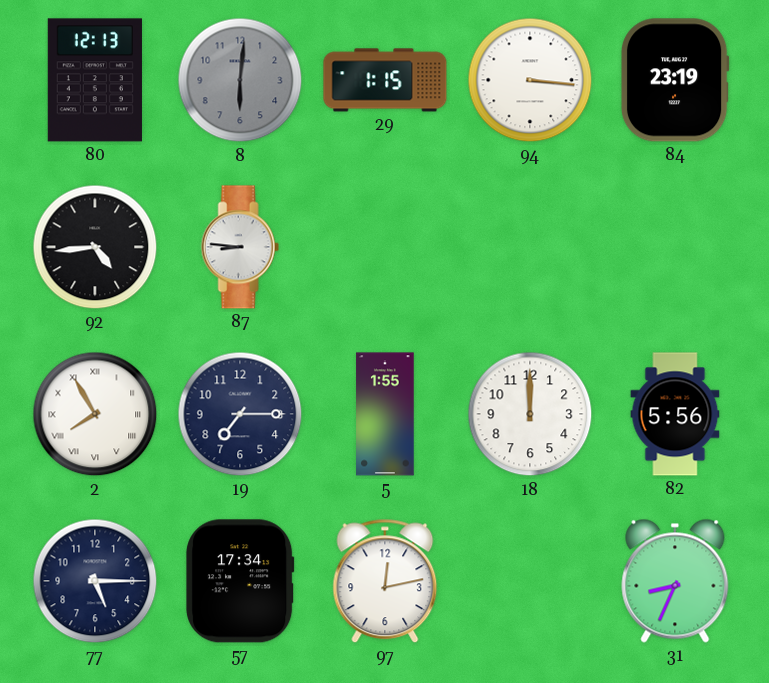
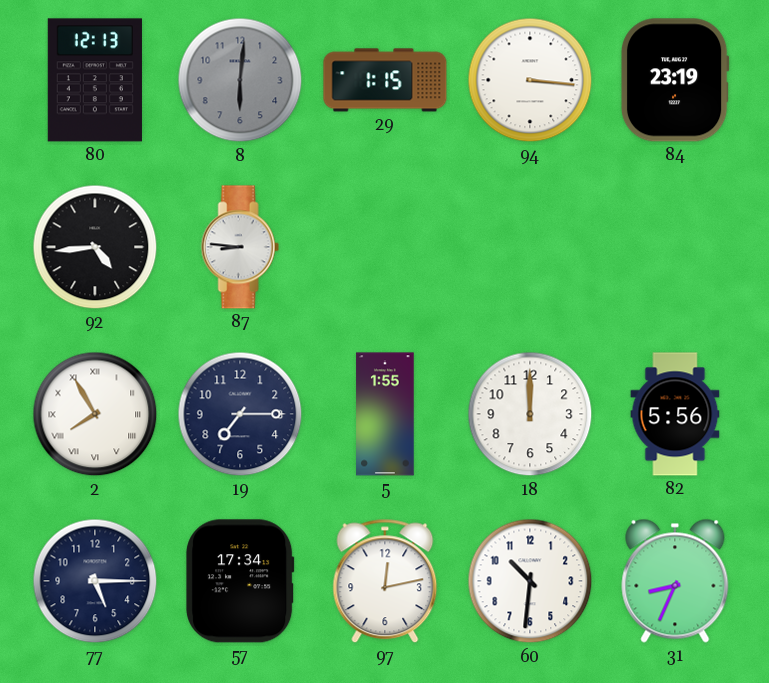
60: none -> 10:31
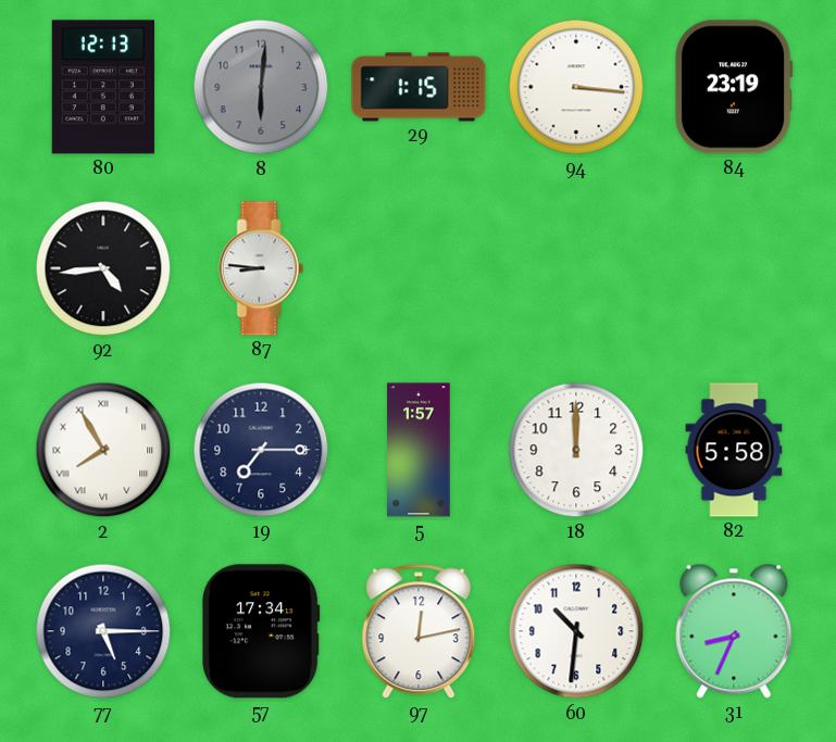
5: 1:55 -> 1:57
82: 5:56 -> 5:58
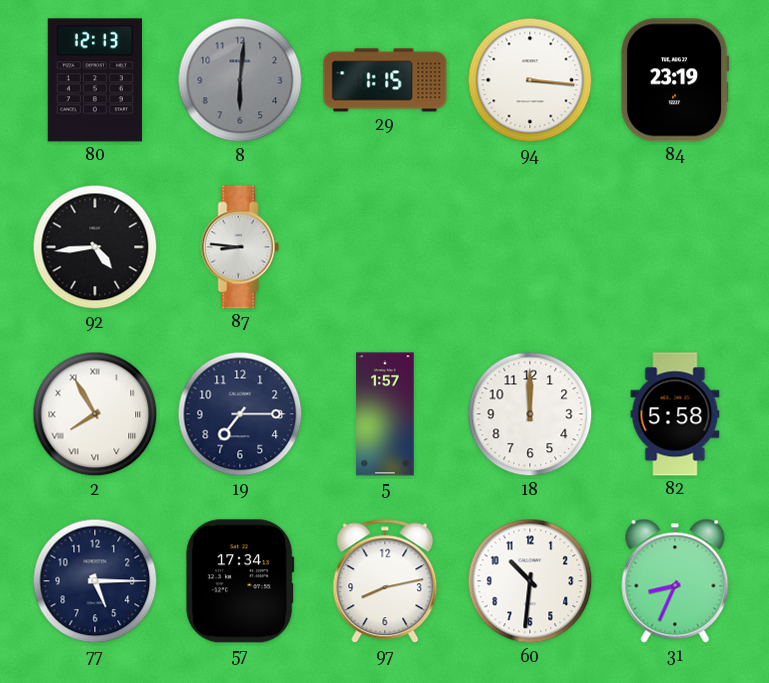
97: 12:13 -> 8:13
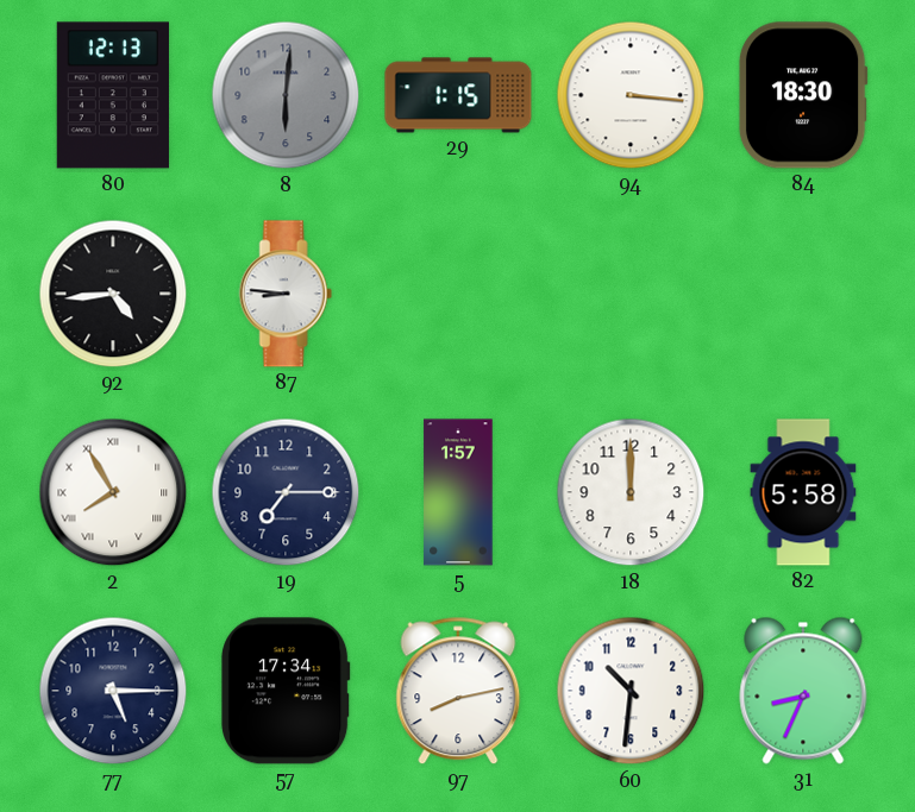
84: 23:19 -> 18:30
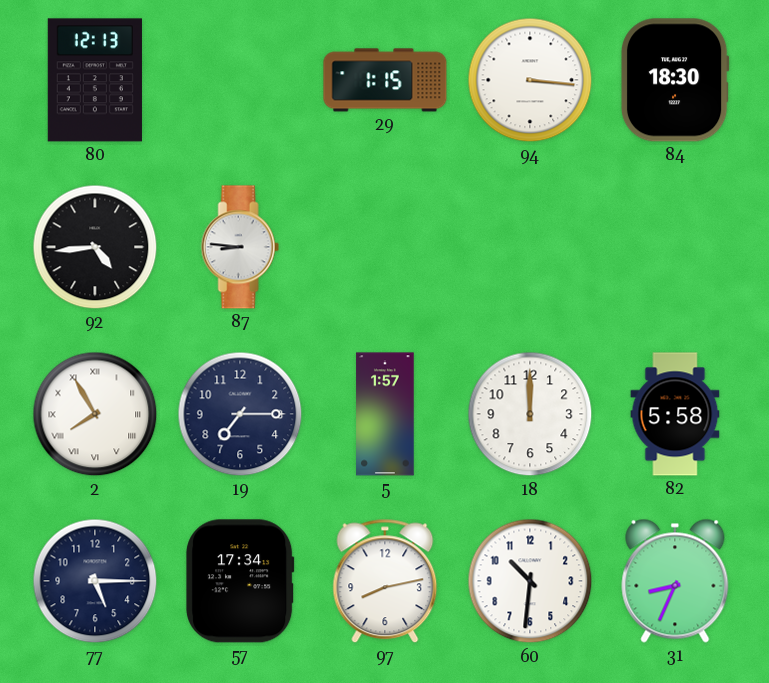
8: 6:01 -> none
